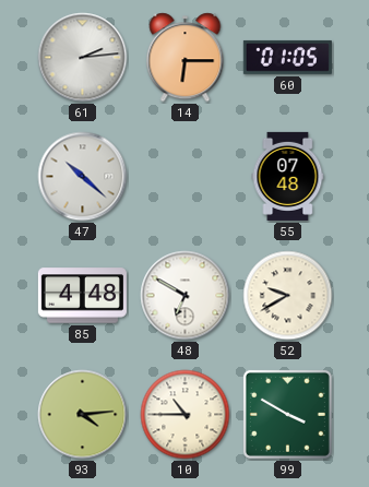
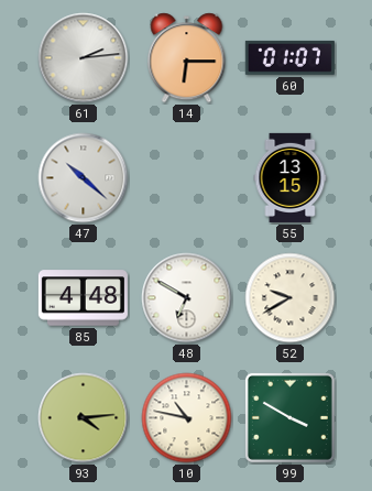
60: 01:05 -> 01:07
55: 07:48 -> 13:15
10: 10:45 -> 10:47
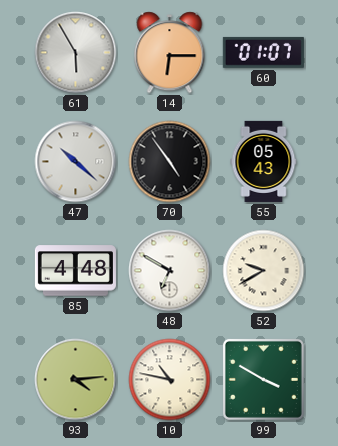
61: 2:14 -> 5:55
70: none -> 4:54
55: 13:15 -> 05:43
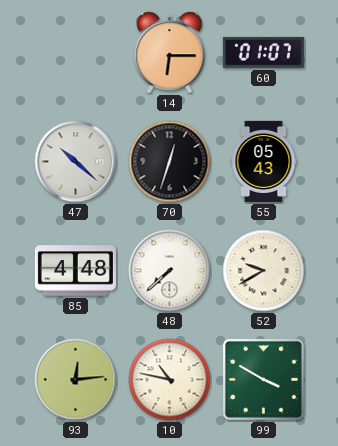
61: 5:55 -> none
70: 4:54 -> 12:33
48: 6:50 -> 7:38
93: 4:14 -> 12:14
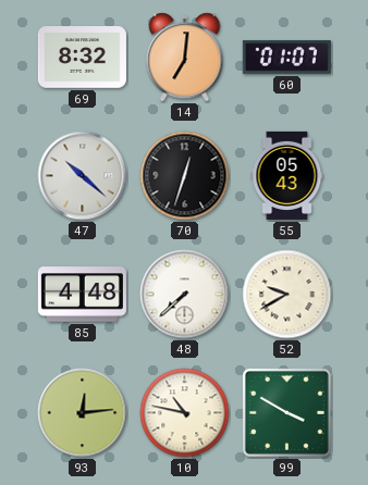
69: none -> 8:32
14: 6:15 -> 7:01
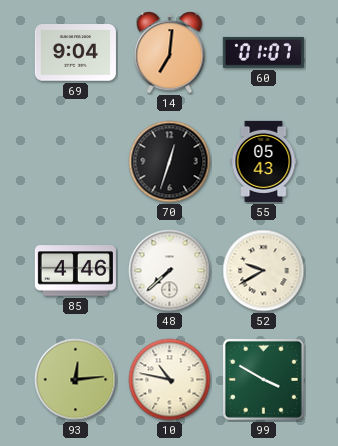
69: 8:32 -> 9:04
47: 10:22 -> none
85: 4:48 -> 4:46
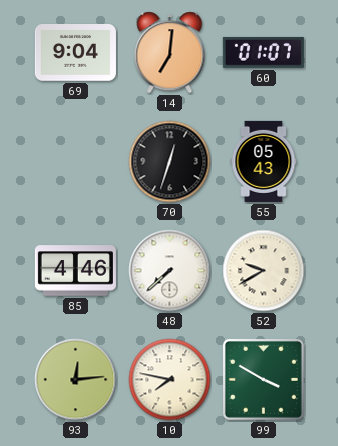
10: 10:47 -> 7:47
